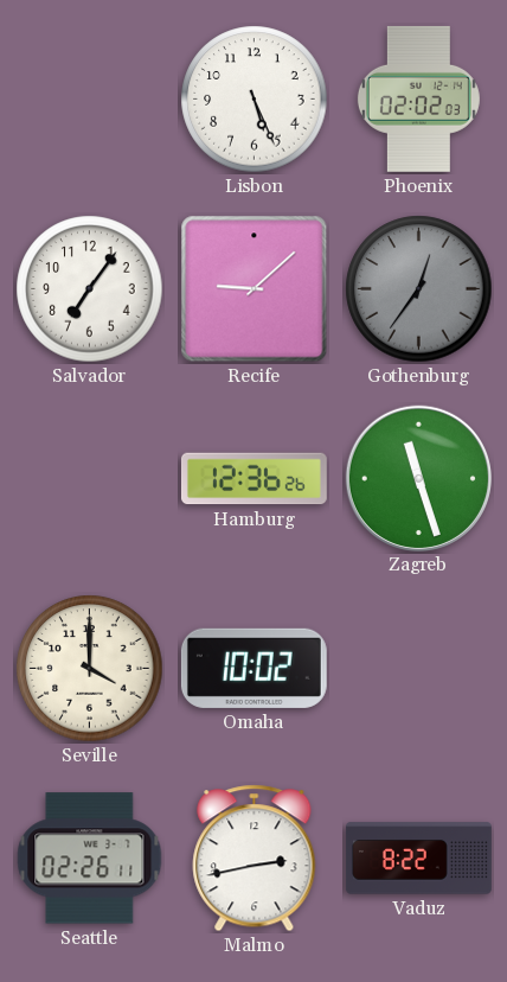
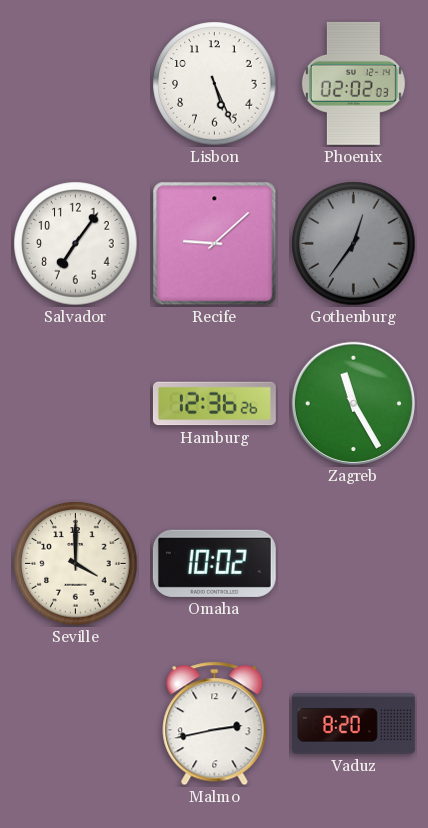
Zagreb: 11:27 -> 11:25
Seattle: 02:26 -> none
Vaduz: 8:22 -> 8:20
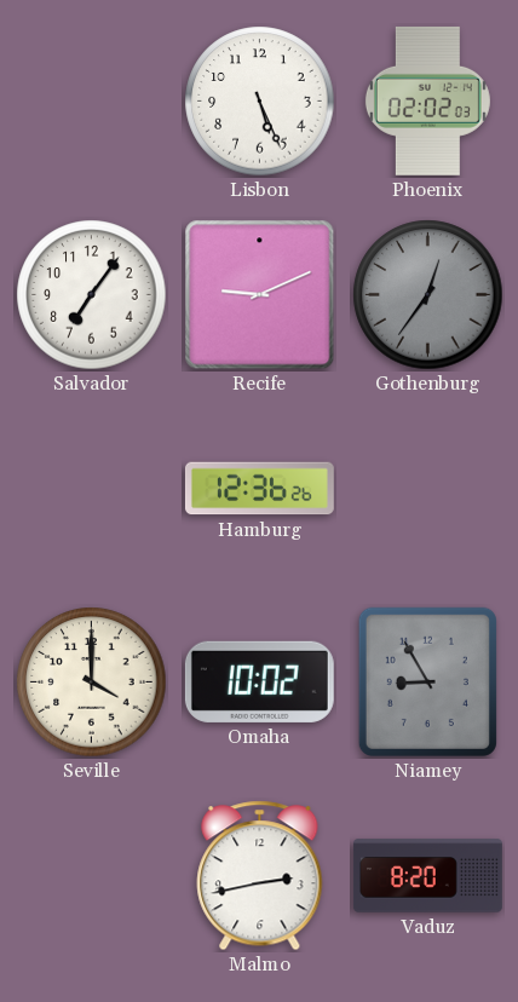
Recife: 9:08 -> 9:11
Zagreb: 11:25 -> none
Niamey: none -> 8:55
